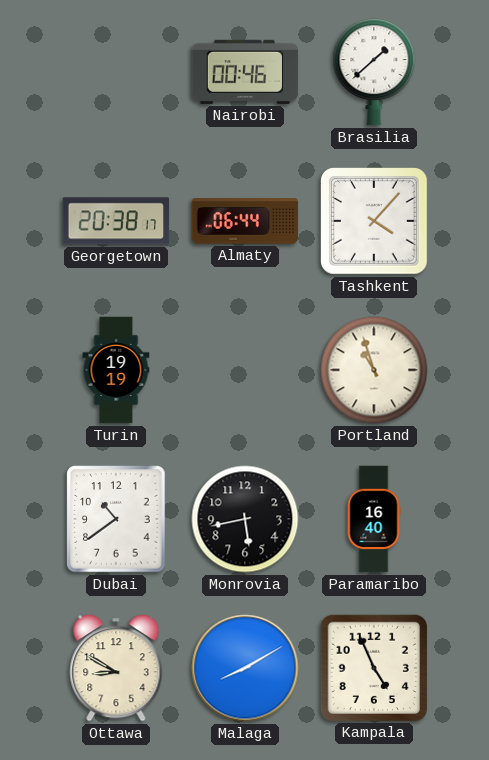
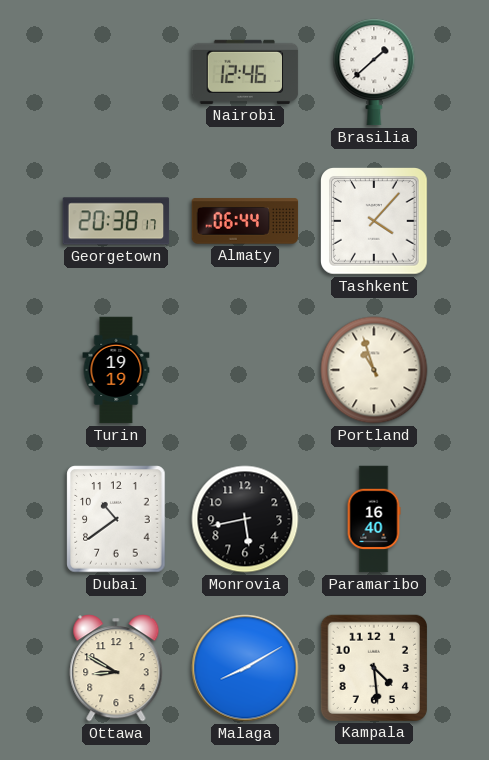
Nairobi: 00:46 -> 12:46
Kampala: 4:56 -> 4:29
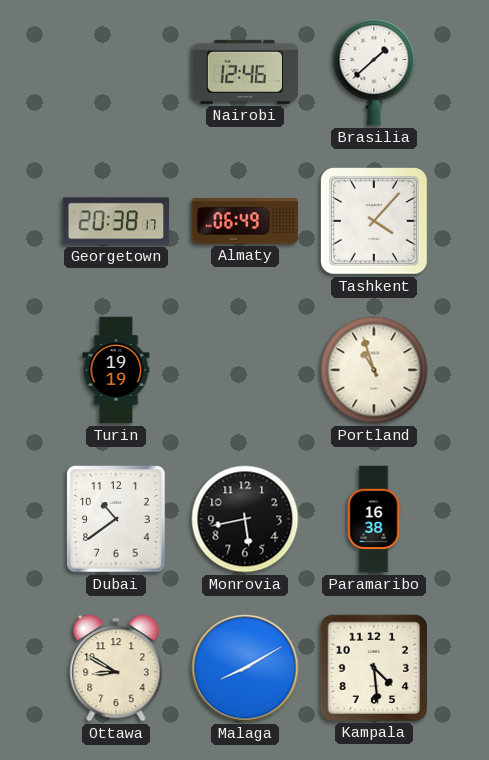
Almaty: 06:44 -> 06:49
Paramaribo: 16:40 -> 16:38
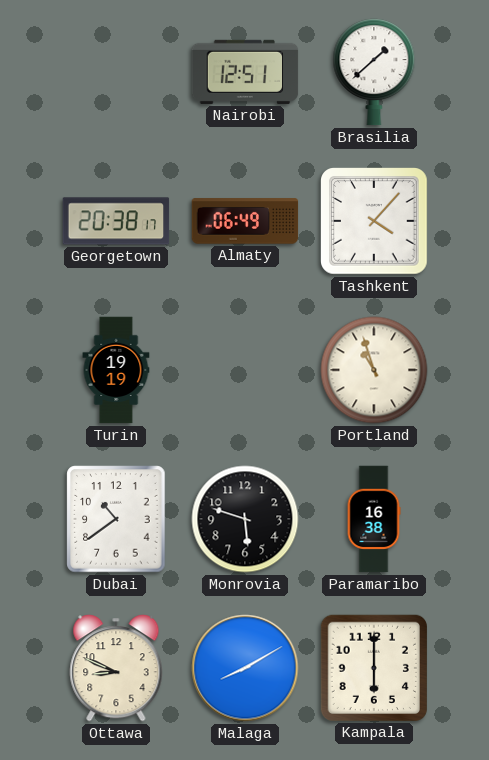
Nairobi: 12:46 -> 12:51
Monrovia: 5:43 -> 5:48
Ottawa: 8:50 -> 8:49
Kampala: 4:29 -> 6:00
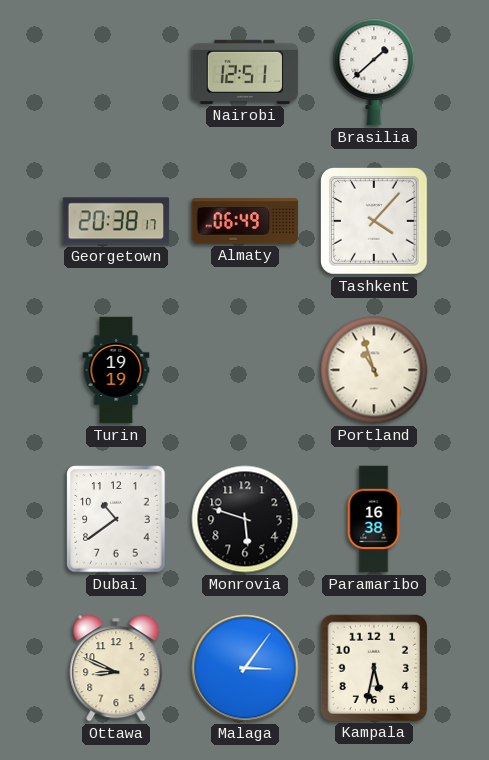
Malaga: 8:10 -> 3:06
Kampala: 6:00 -> 5:32
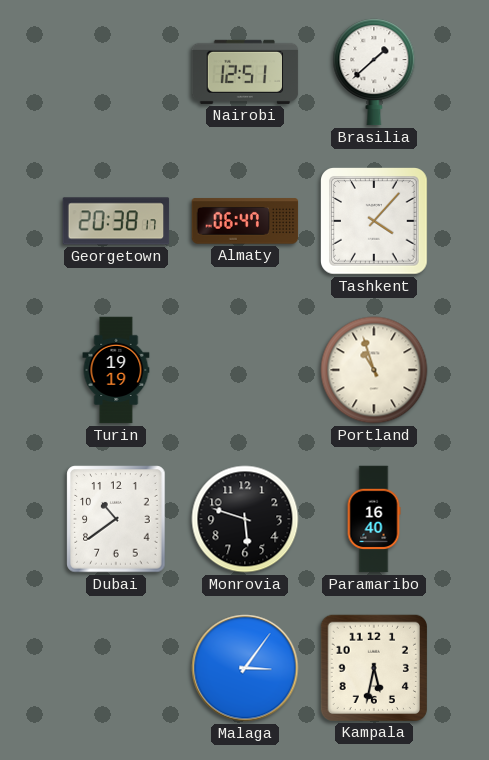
Almaty: 06:49 -> 06:47
Paramaribo: 16:38 -> 16:40
Ottawa: 8:49 -> none
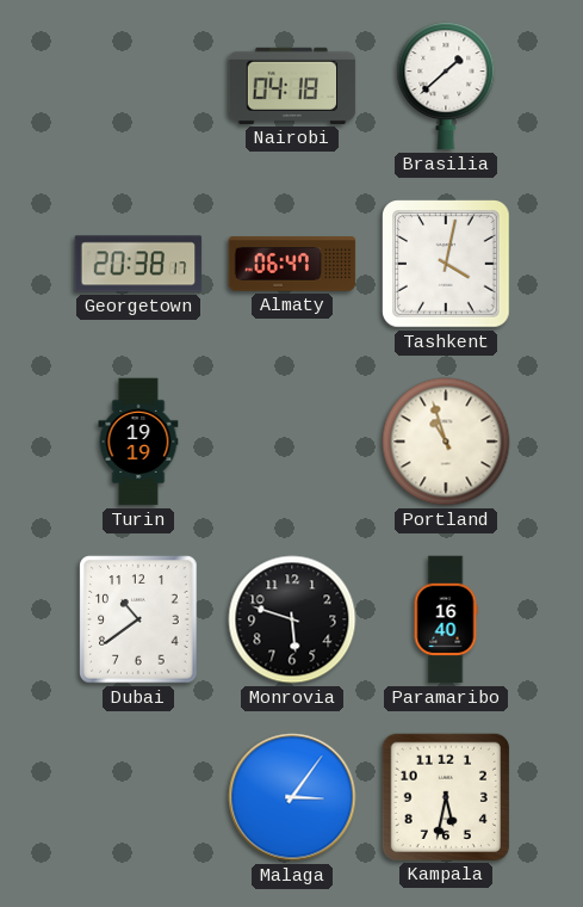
Nairobi: 12:51 -> 04:18
Tashkent: 4:07 -> 4:02
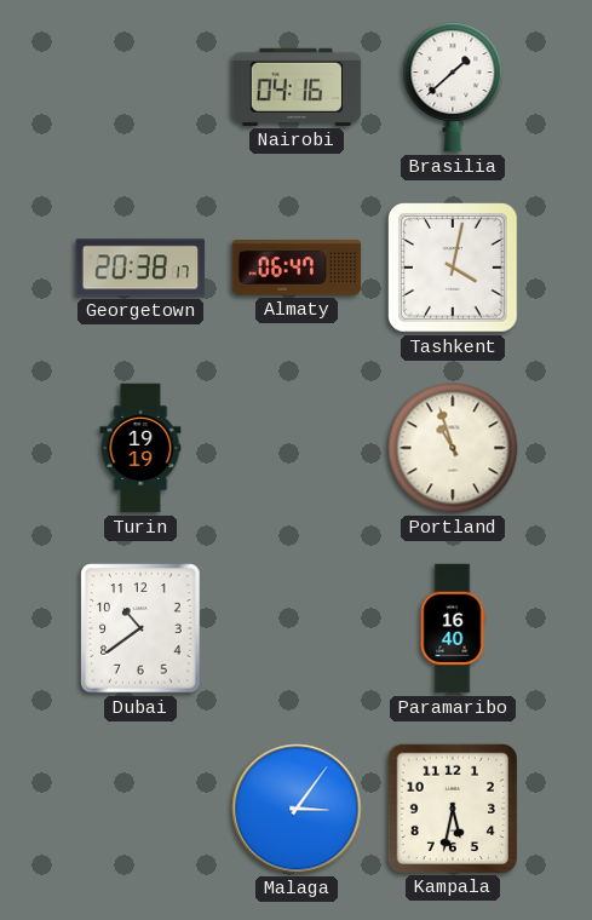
Nairobi: 04:18 -> 04:16
Monrovia: 5:48 -> none
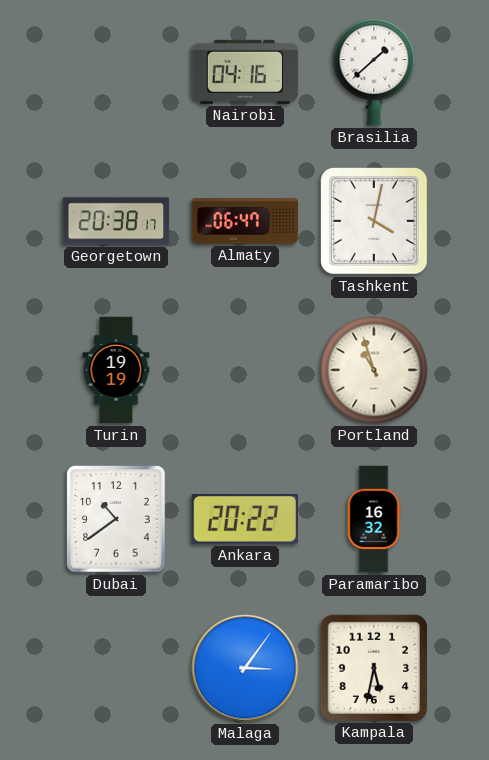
Ankara: none -> 20:22
Paramaribo: 16:40 -> 16:32
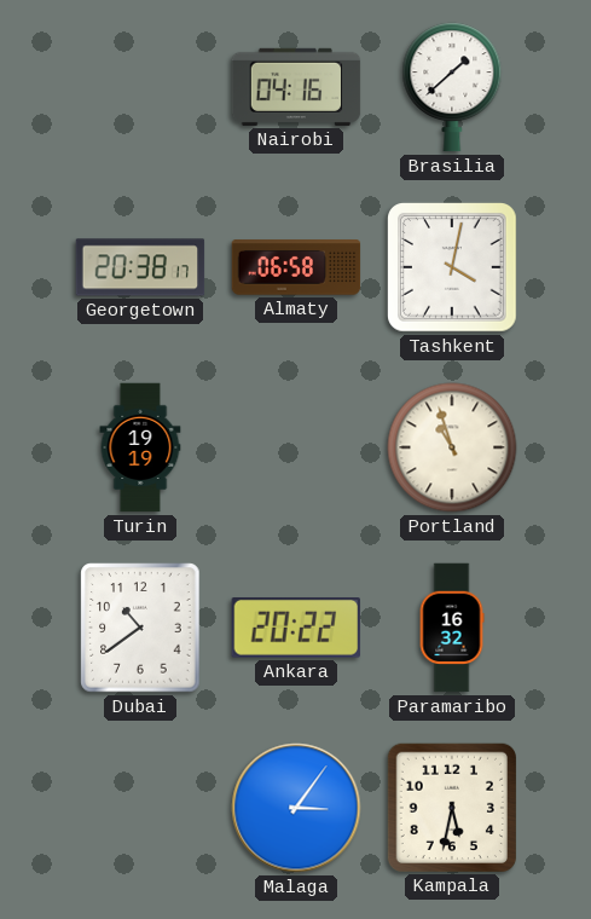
Almaty: 06:47 -> 06:58
